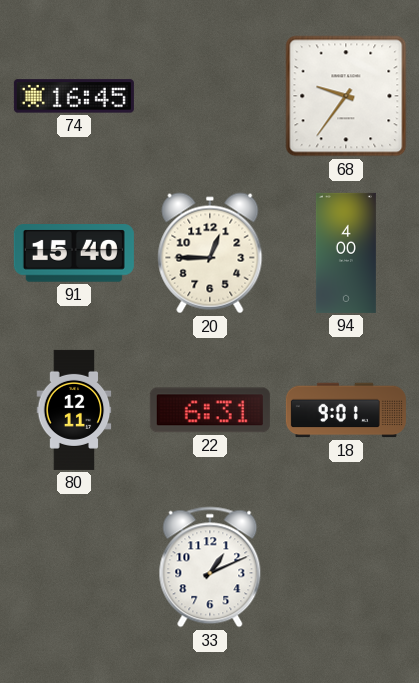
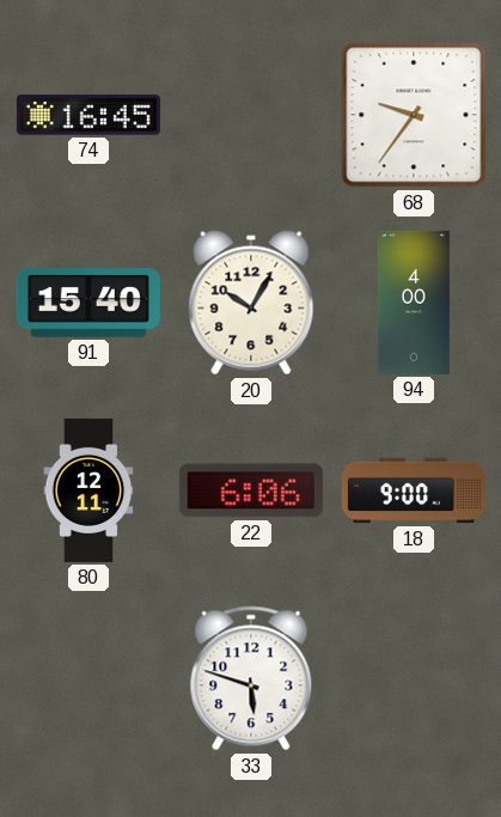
20: 12:45 -> 10:05
22: 6:31 -> 6:06
18: 9:01 -> 9:00
33: 1:11 -> 5:48
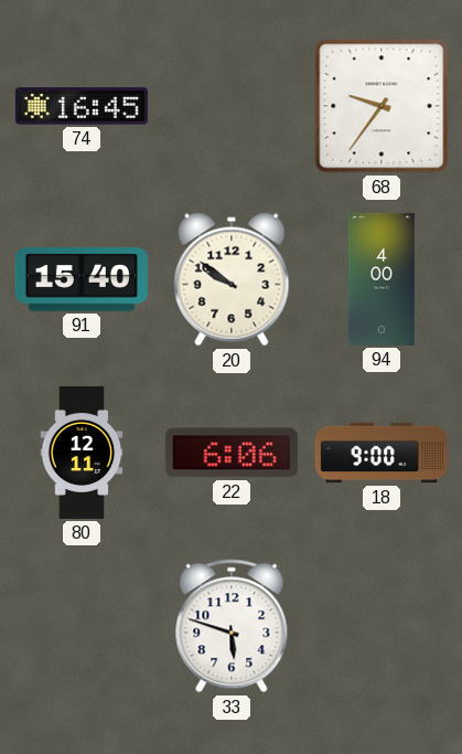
20: 10:05 -> 9:51
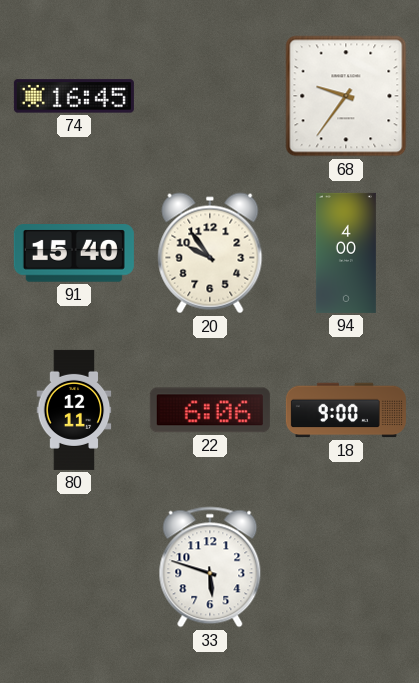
20: 9:51 -> 9:54
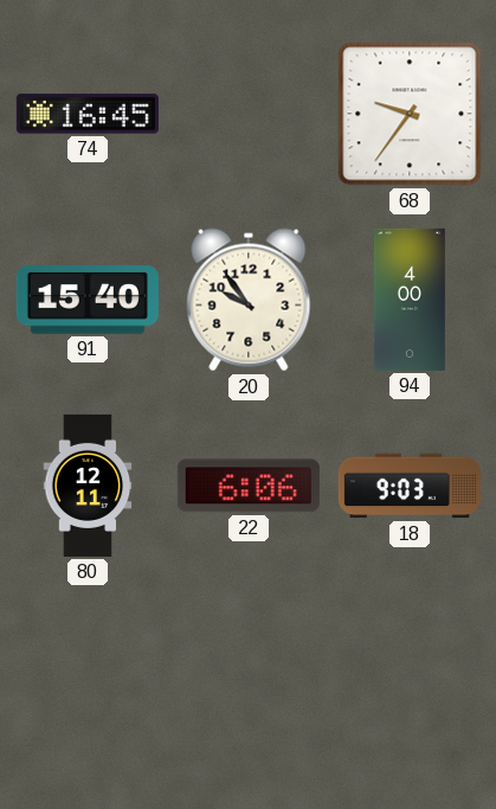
18: 9:00 -> 9:03
33: 5:48 -> none
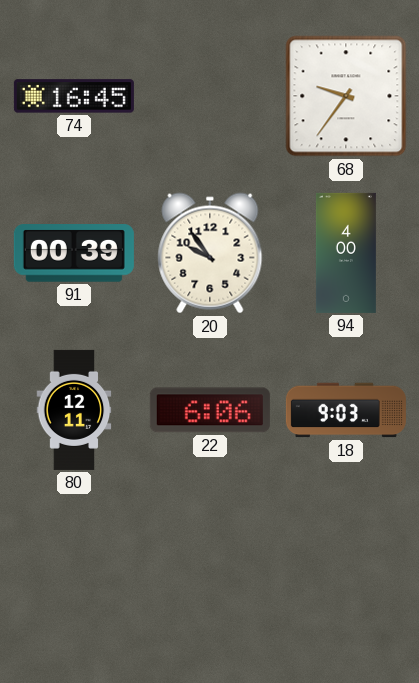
91: 15:40 -> 00:39
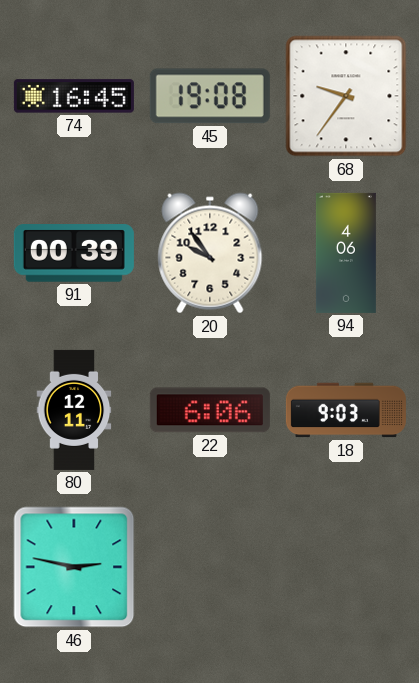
45: none -> 19:08
94: 4:00 -> 4:06
46: none -> 2:47
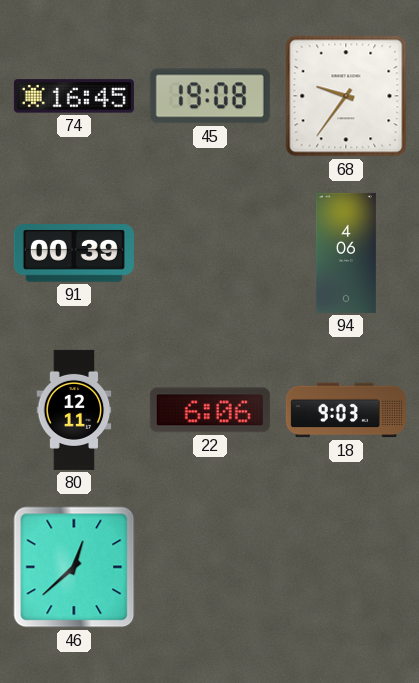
20: 9:54 -> none
46: 2:47 -> 12:38
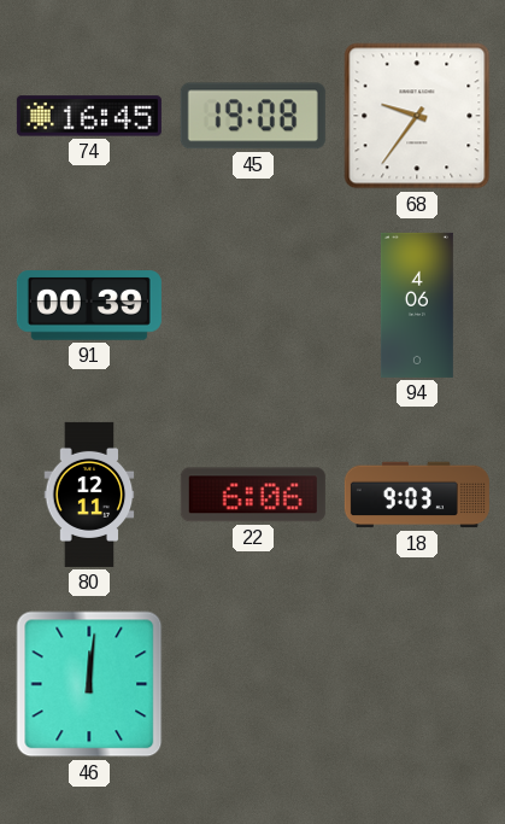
46: 12:38 -> 12:01
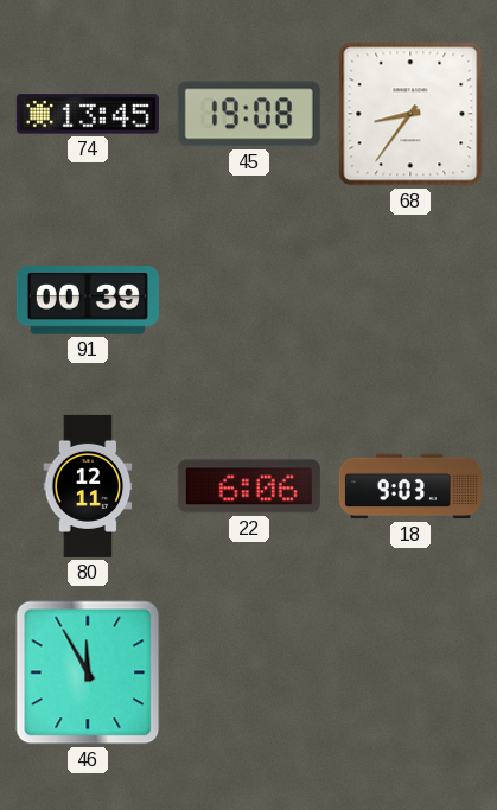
74: 16:45 -> 13:45
68: 9:36 -> 8:36
94: 4:06 -> none
46: 12:01 -> 11:55
